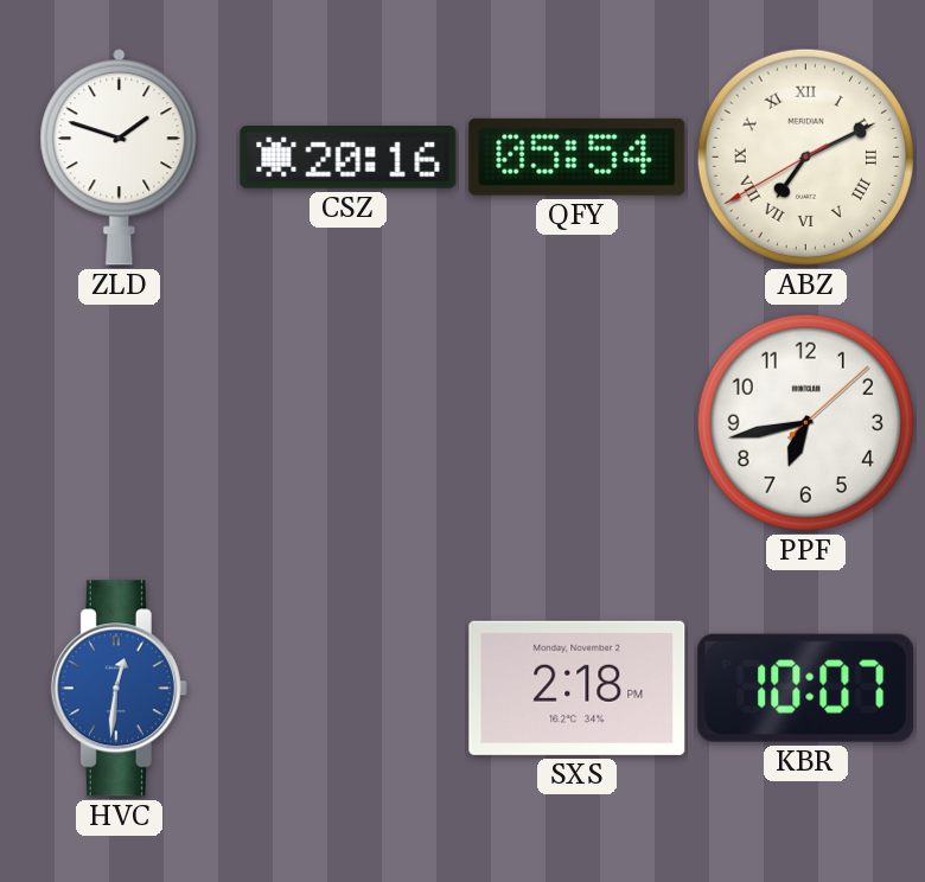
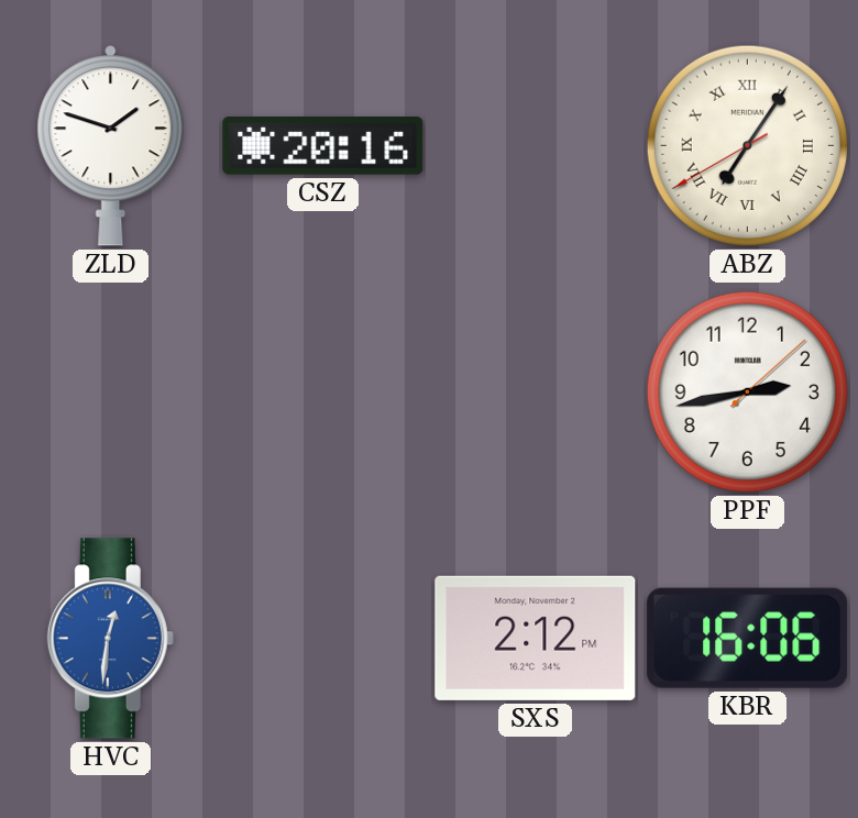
QFY: 05:54 -> none
ABZ: 7:10 -> 7:05
PPF: 6:43 -> 2:43
SXS: 2:18 -> 2:12
KBR: 10:07 -> 16:06
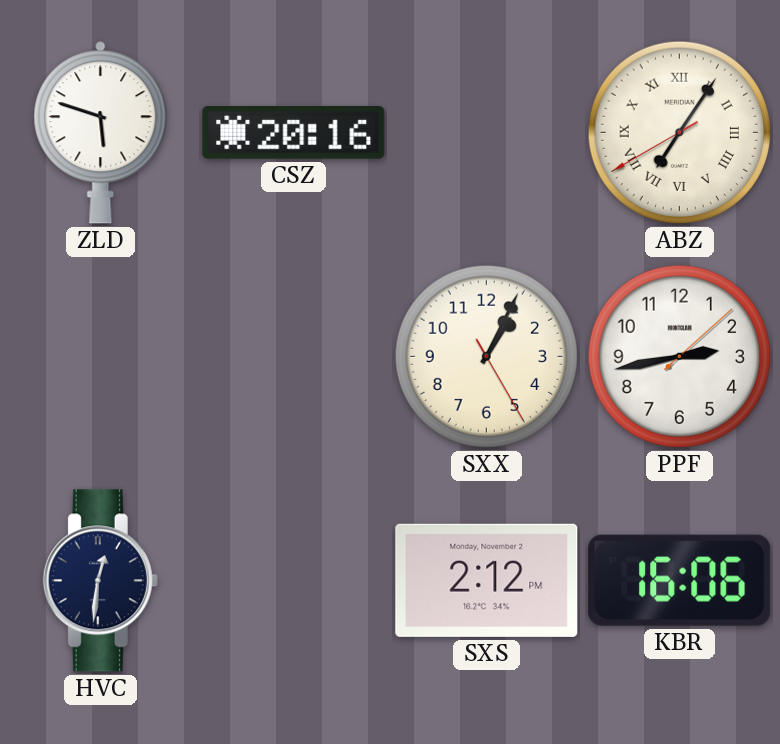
ZLD: 1:48 -> 5:48
SXX: none -> 1:04
HVC dial: blue -> navy
